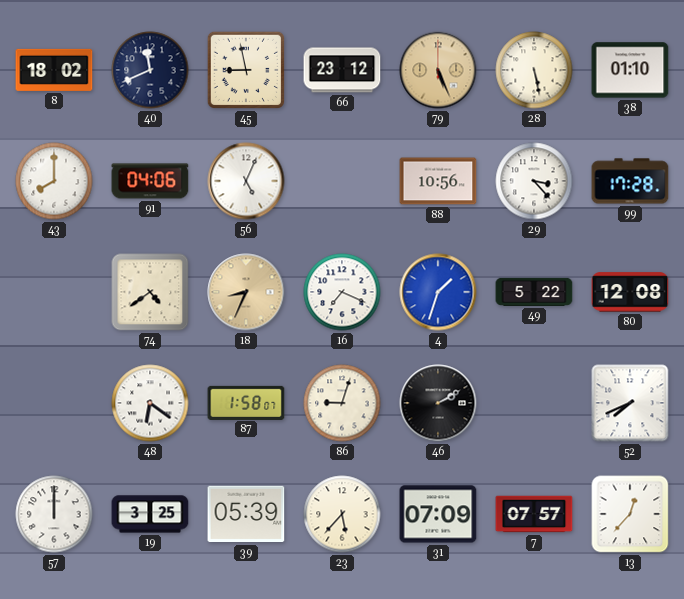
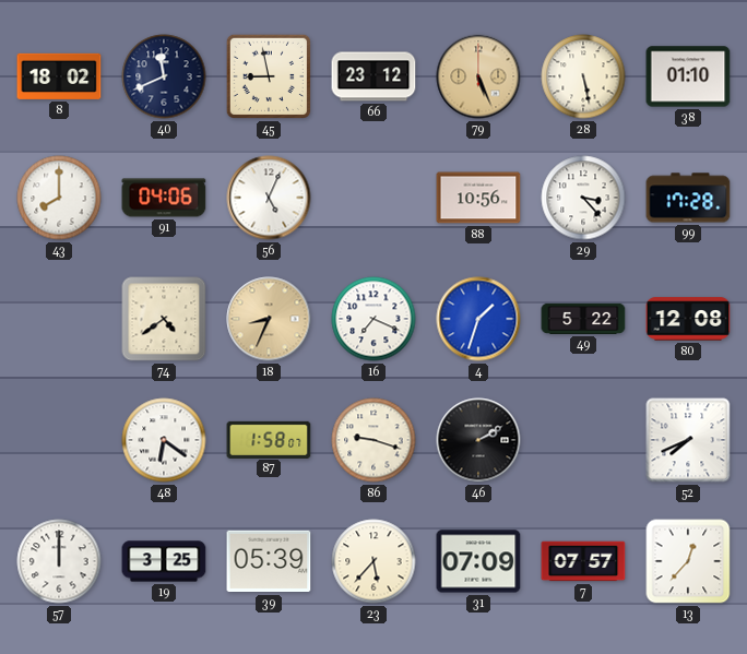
86: 9:03 -> 9:18
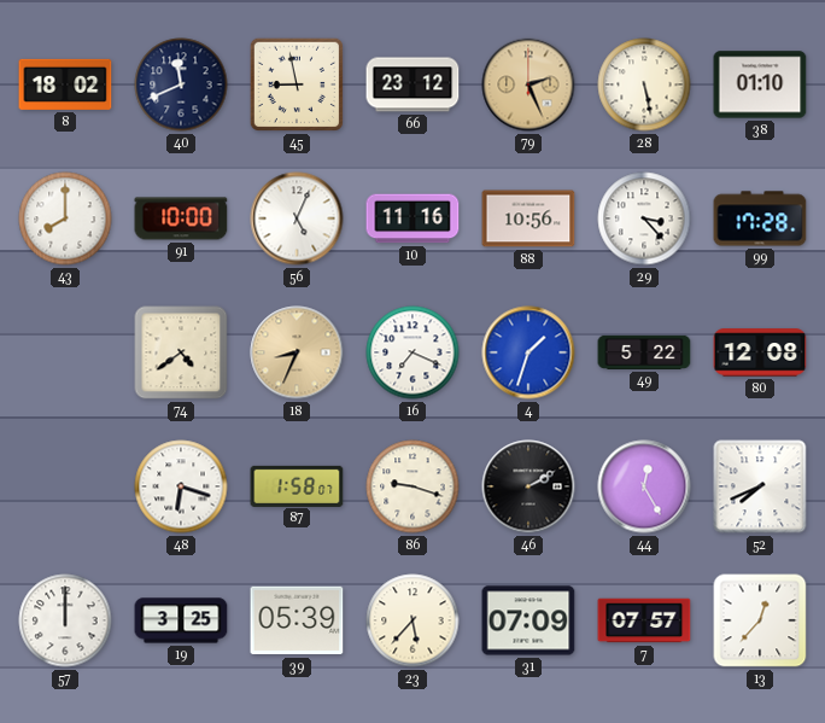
79: 5:26 -> 2:26
91: 04:06 -> 10:00
10: none -> 11:16
48: 6:21 -> 6:18
44: none -> 12:25
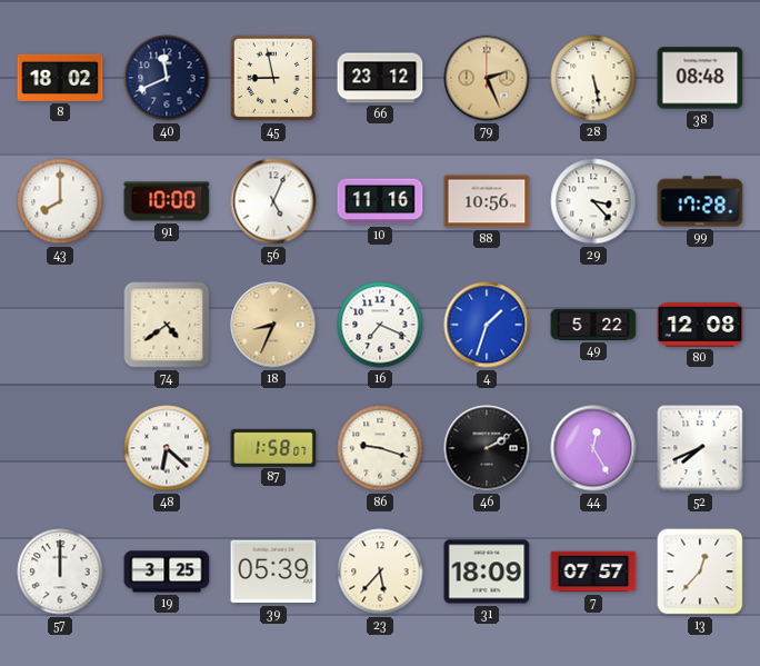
38: 01:10 -> 08:48
48: 6:18 -> 6:22
31: 07:09 -> 18:09
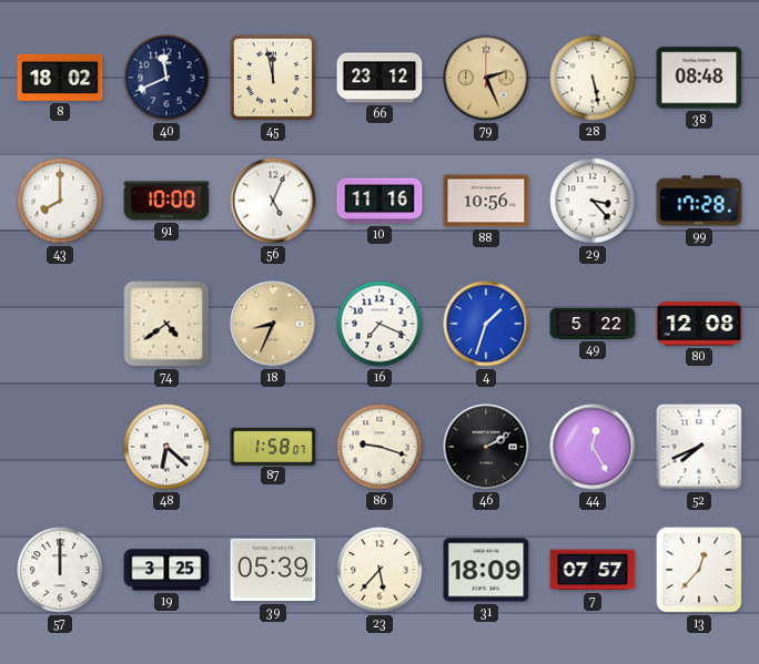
45: 8:58 -> 11:58
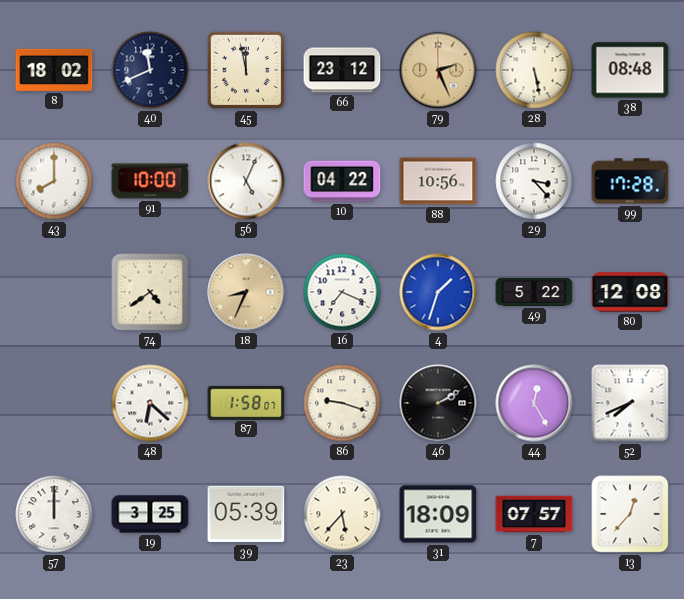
10: 11:16 -> 04:22
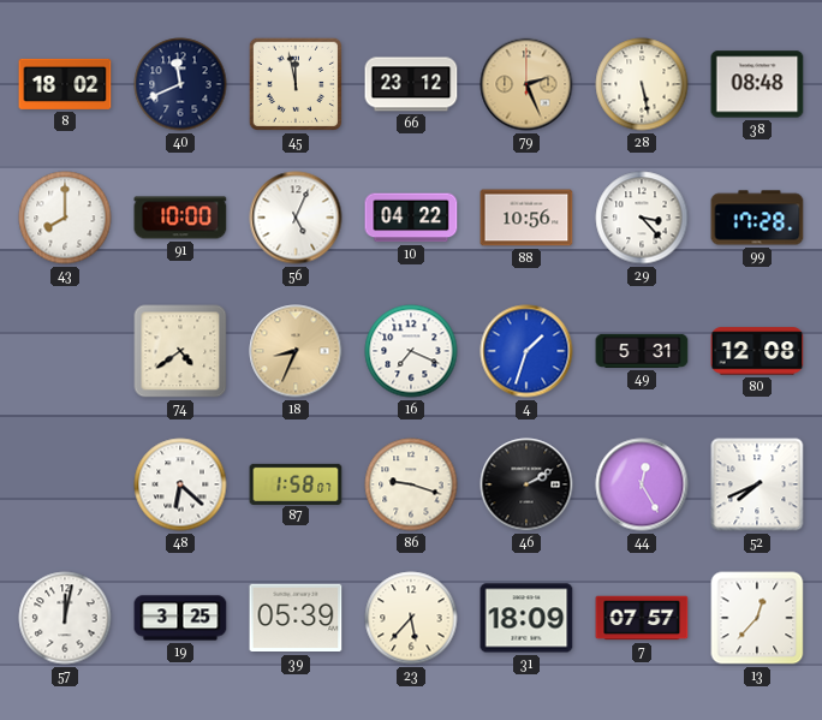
49: 5:22 -> 5:31
57: 12:00 -> 12:02
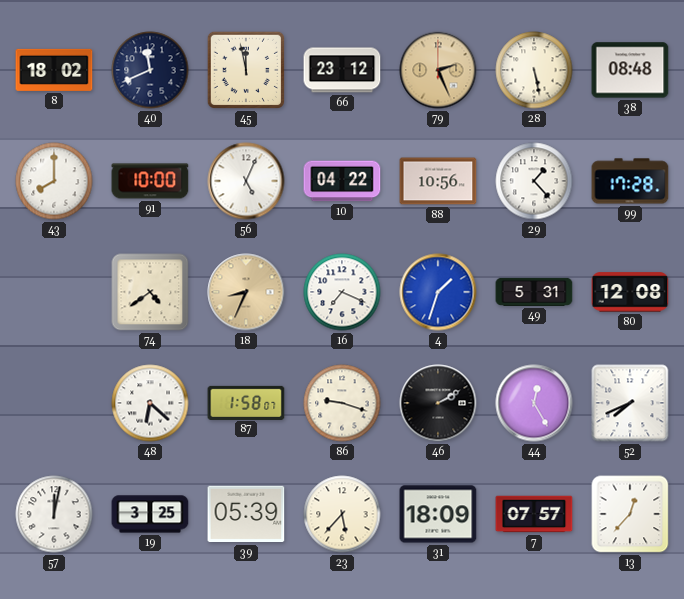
29: 3:23 -> 1:23
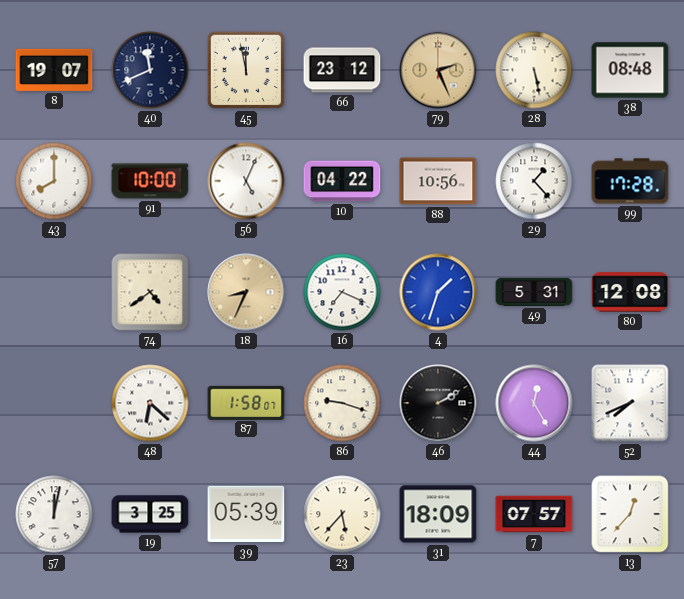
8: 18:02 -> 19:07
